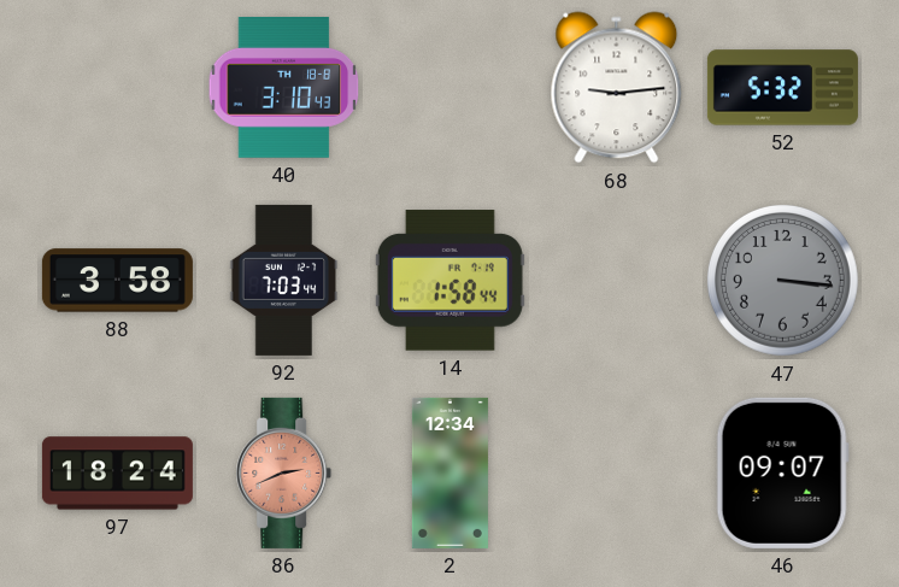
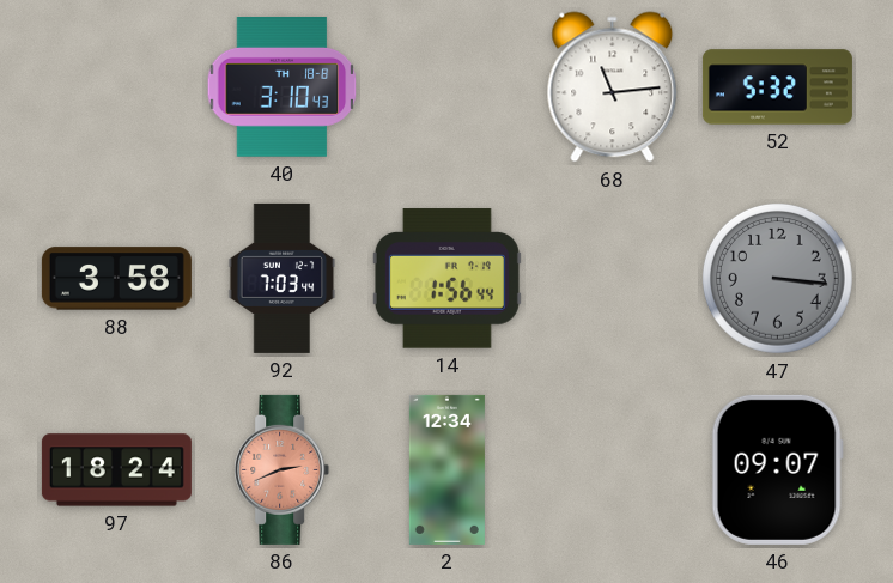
68: 9:14 -> 11:14
14: 1:58 -> 1:56
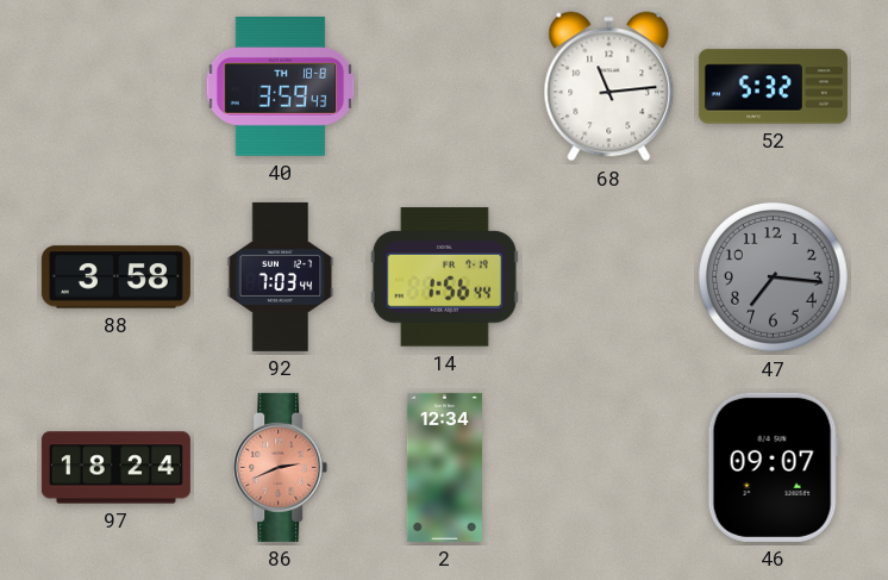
40: 3:10 -> 3:59
47: 3:16 -> 7:16
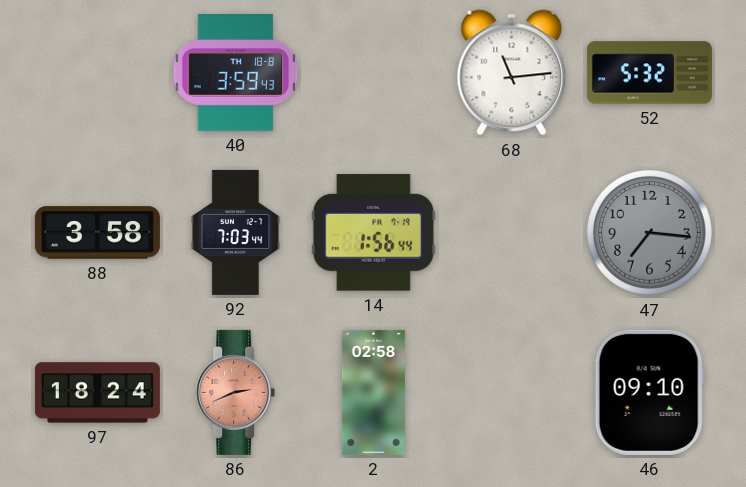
2: 12:34 -> 02:58
46: 09:07 -> 09:10
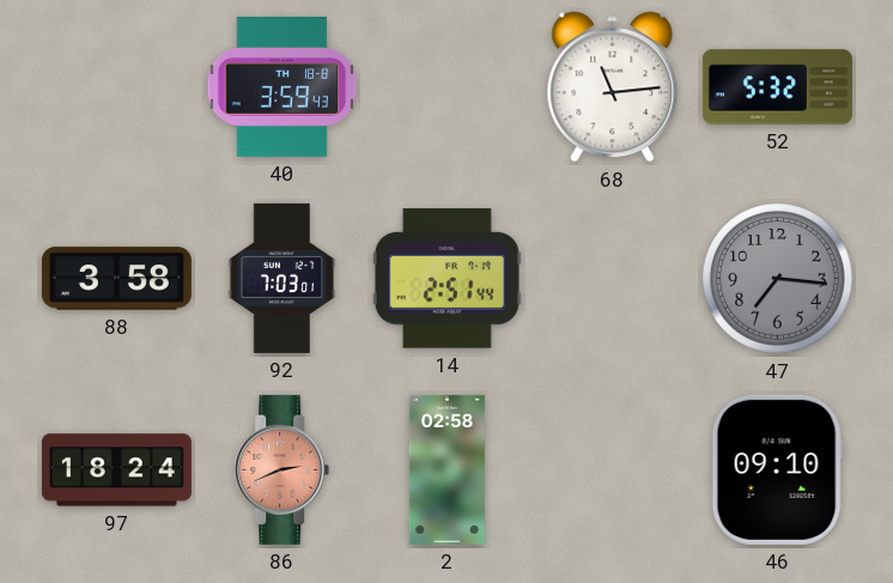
92: 7:03:44 -> 7:03:01
14: 1:56 -> 2:51
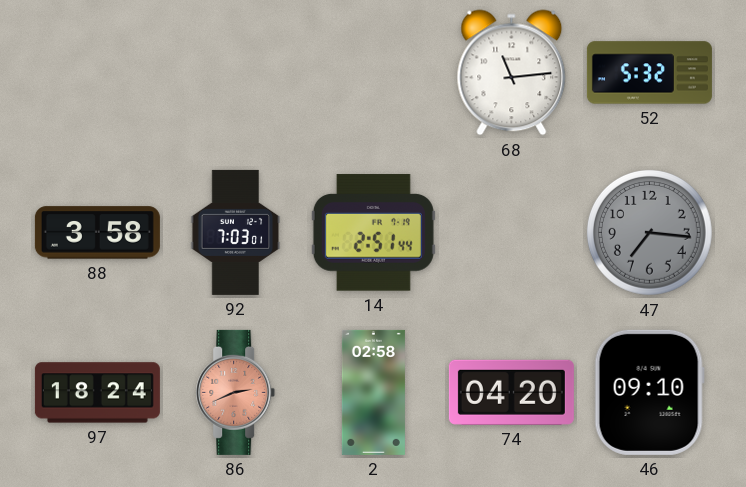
40: 3:59 -> none
74: none -> 04:20
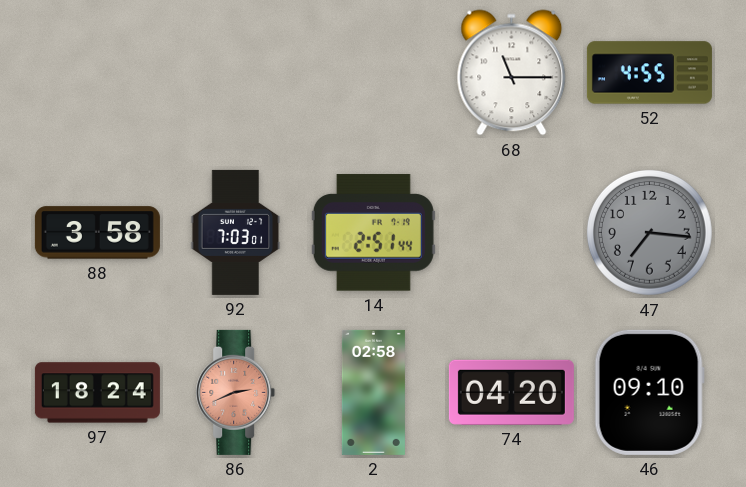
68: 11:14 -> 11:15
52: 5:32 -> 4:55
